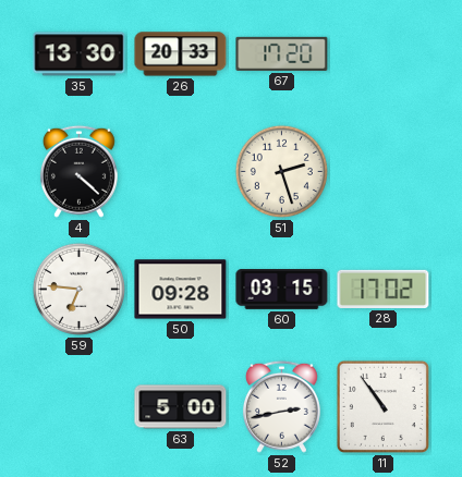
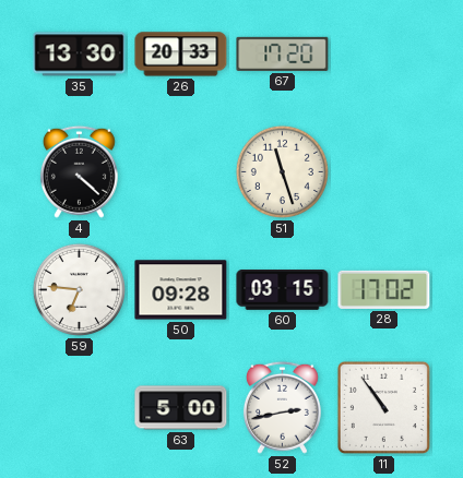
51: 2:27 -> 11:27
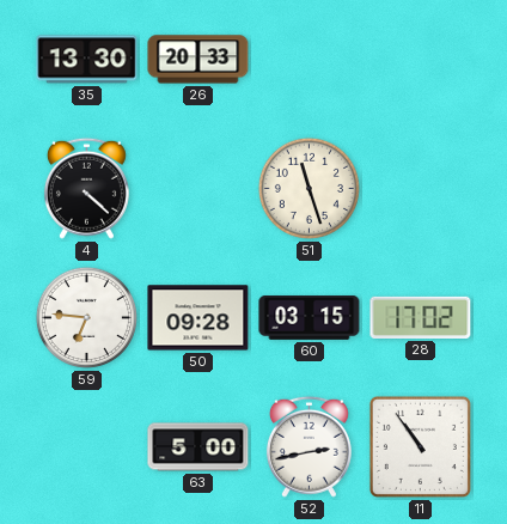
67: 17:20 -> none
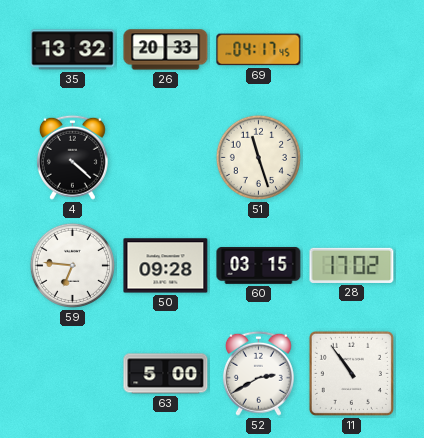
35: 13:30 -> 13:32
69: none -> 04:17
52: 2:43 -> 2:40
